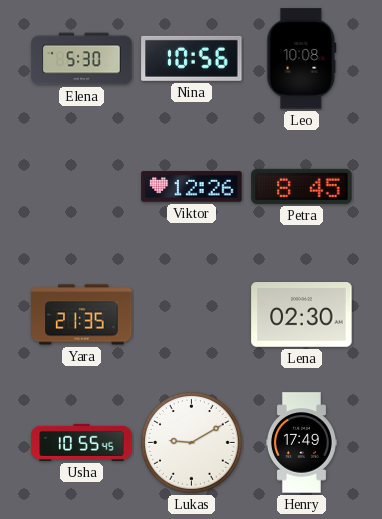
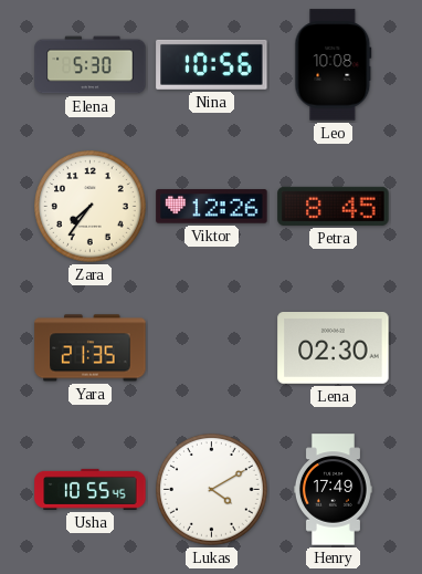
Zara: none -> 7:36
Lukas: 9:10 -> 4:10
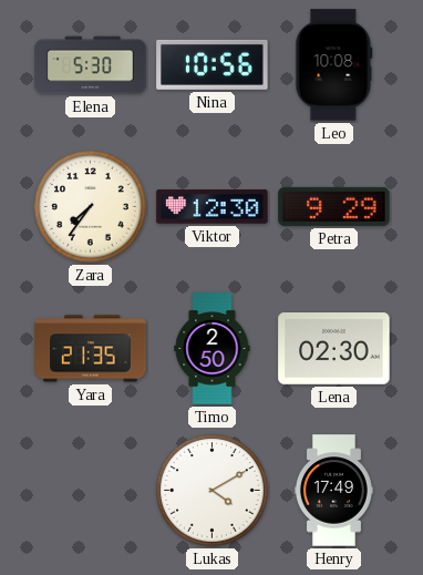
Viktor: 12:26 -> 12:30
Petra: 8:45 -> 9:29
Timo: none -> 2:50
Usha: 10:55 -> none
